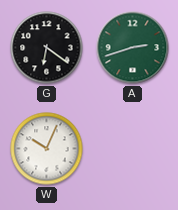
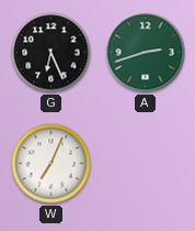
G: 6:21 -> 6:26
W: 10:04 -> 7:04
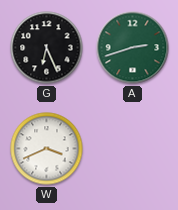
W: 7:04 -> 3:41
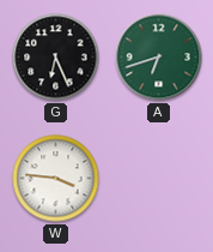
A: 2:42 -> 6:42
W: 3:41 -> 3:46
